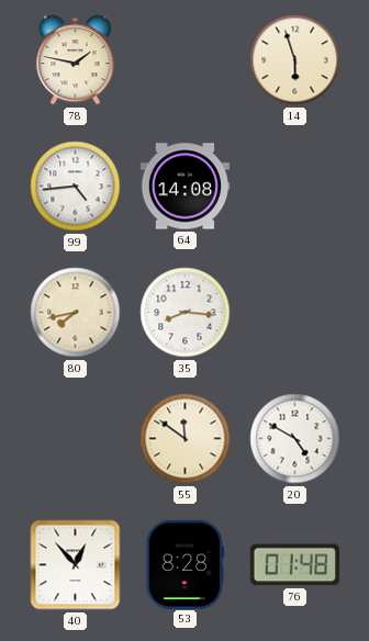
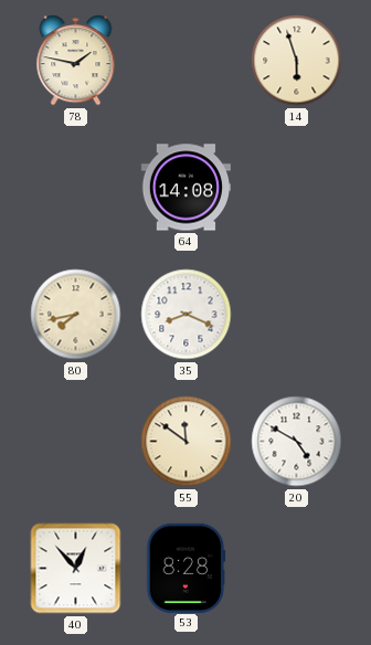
99: 4:44 -> none
35: 8:16 -> 8:19
76: 01:48 -> none
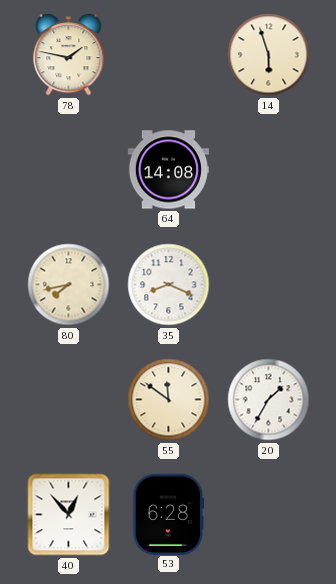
20: 4:50 -> 1:35
53: 8:28 -> 6:28
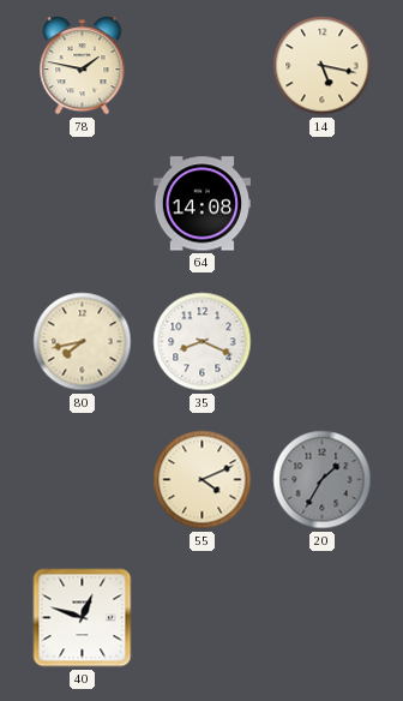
14: 5:57 -> 5:17
55: 11:51 -> 4:11
20 dial: white -> grey
40: 12:53 -> 12:48
53: 6:28 -> none
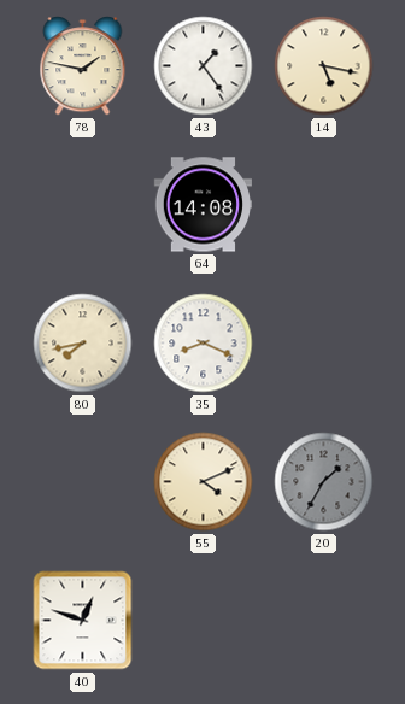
43: none -> 1:24
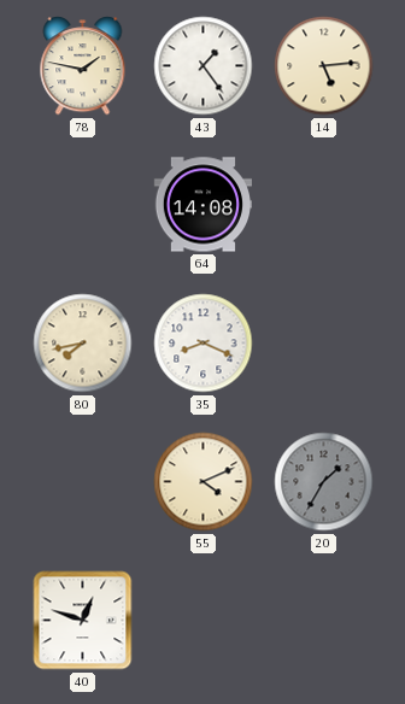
14: 5:17 -> 5:14
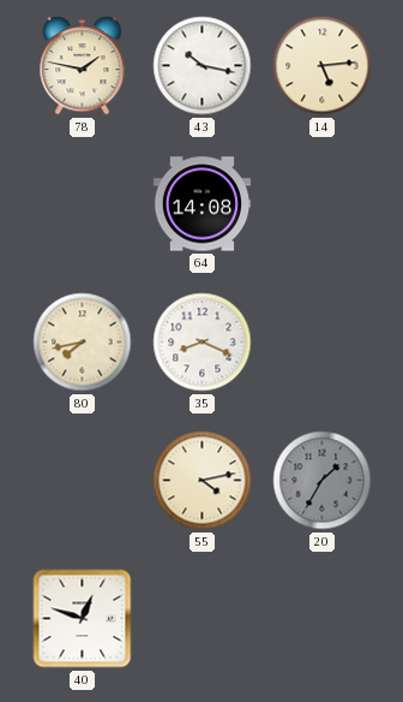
43: 1:24 -> 10:17
55: 4:11 -> 4:13
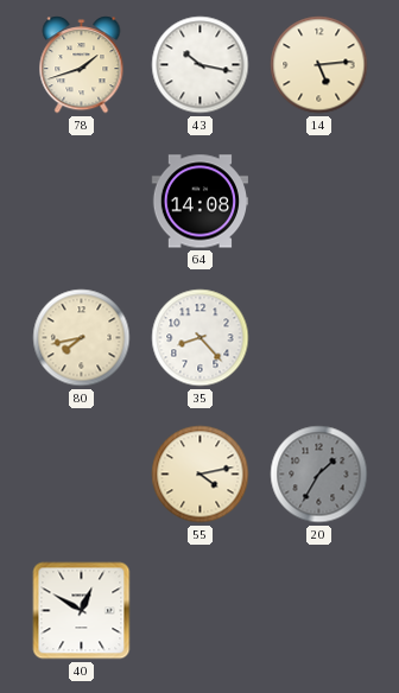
78: 1:47 -> 1:42
35: 8:19 -> 8:23
40: 12:48 -> 12:50
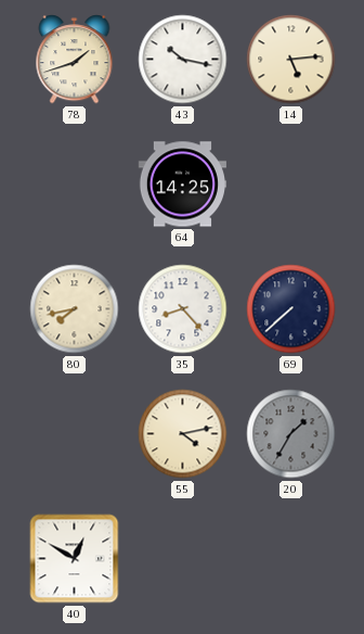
64: 14:08 -> 14:25
69: none -> 7:38
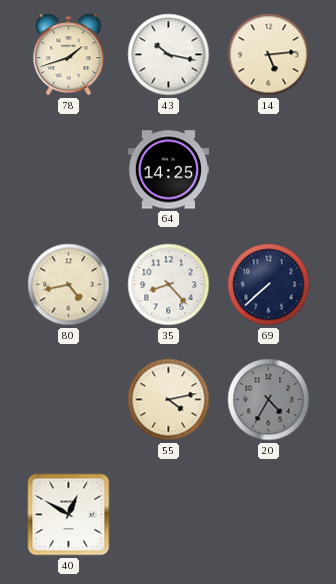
80: 7:43 -> 4:43
20: 1:35 -> 4:35
